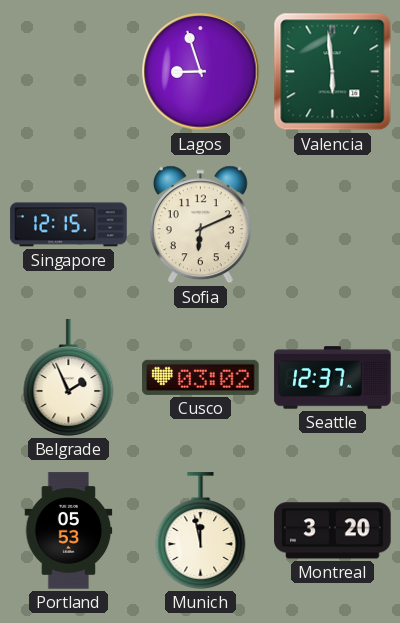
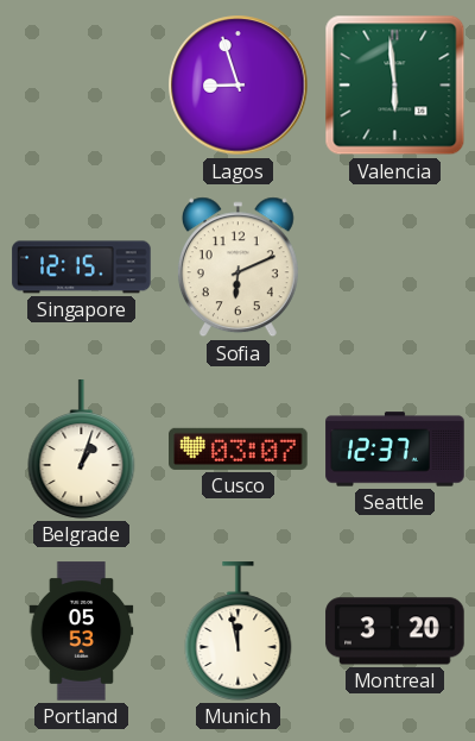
Belgrade: 1:56 -> 1:03
Cusco: 03:02 -> 03:07
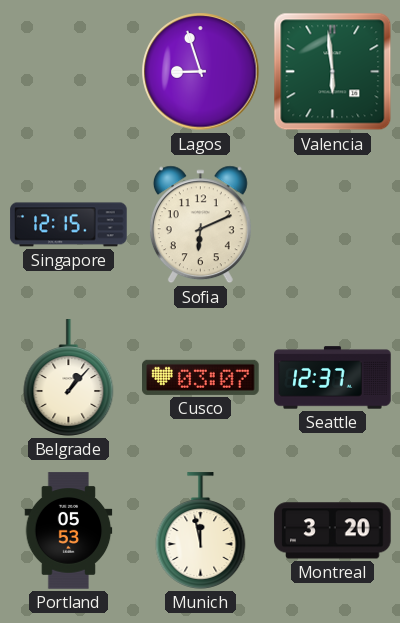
Belgrade: 1:03 -> 1:07
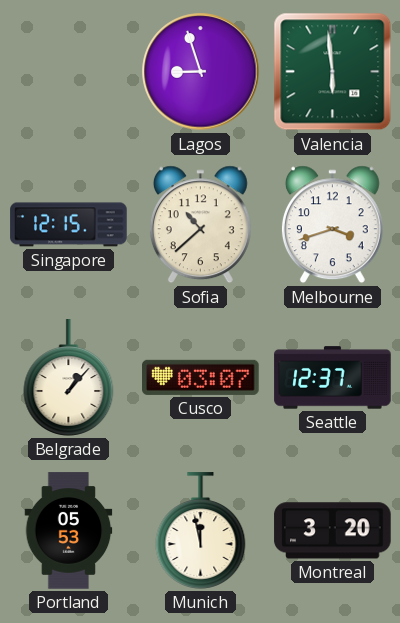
Sofia: 6:11 -> 10:38
Melbourne: none -> 3:42
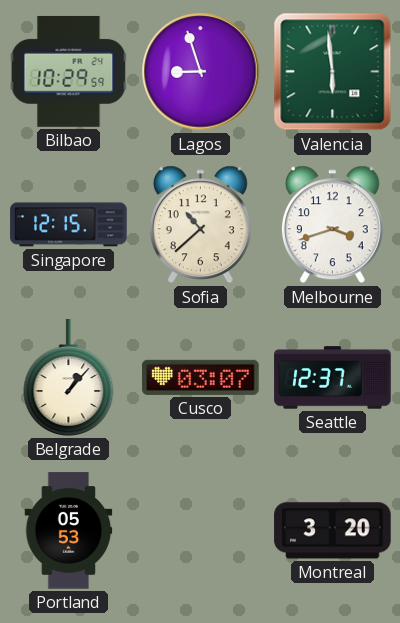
Bilbao: none -> 10:29
Munich: 11:58 -> none
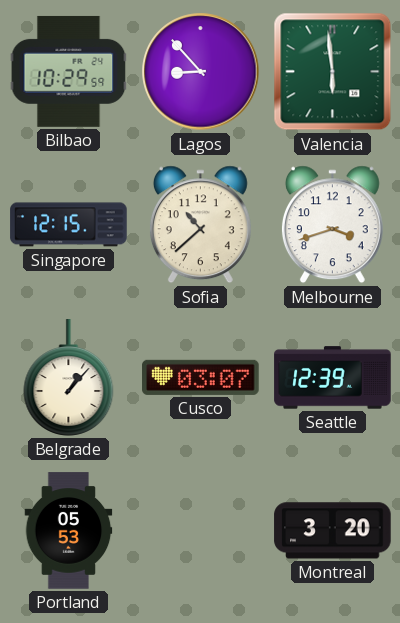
Lagos: 8:57 -> 8:53
Seattle: 12:37 -> 12:39
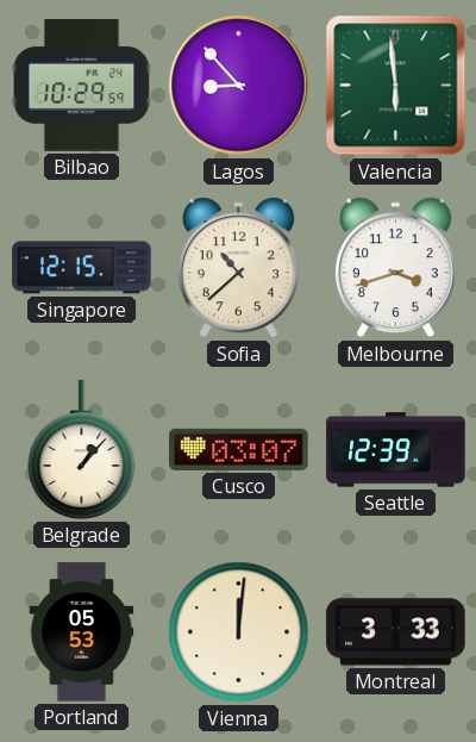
Vienna: none -> 12:01
Montreal: 3:20 -> 3:33
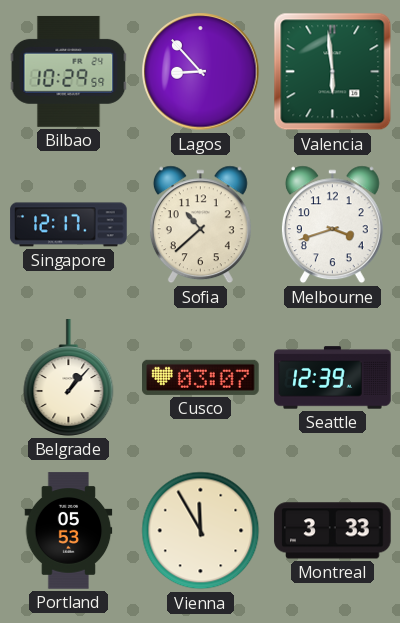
Singapore: 12:15 -> 12:17
Vienna: 12:01 -> 11:55
